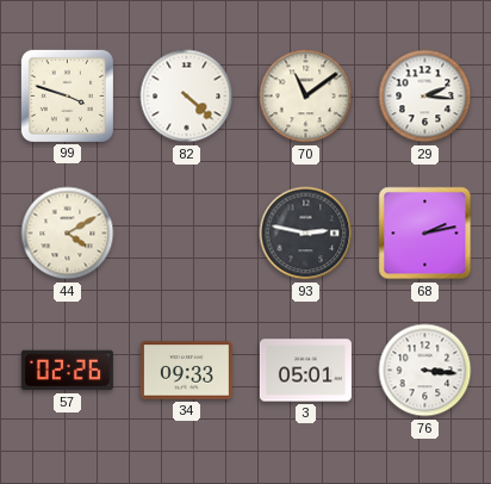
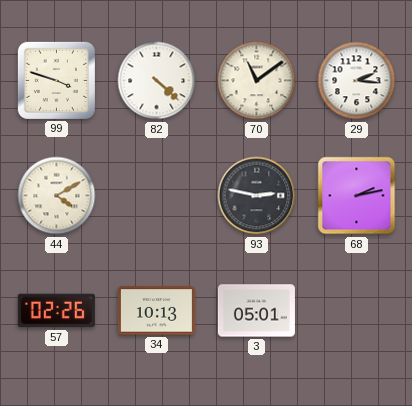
34: 09:33 -> 10:13
76: 3:16 -> none
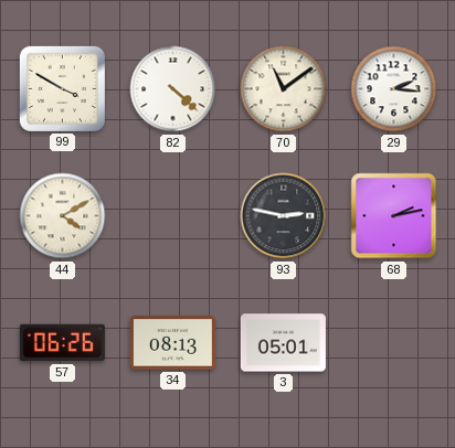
99: 3:48 -> 3:50
57: 02:26 -> 06:26
34: 10:13 -> 08:13
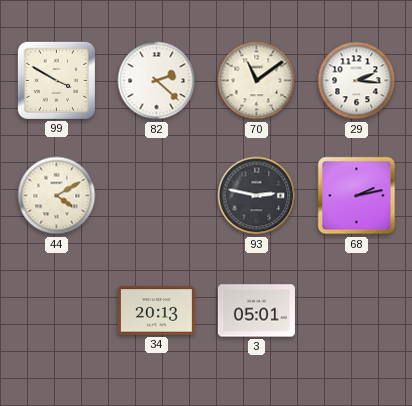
82: 4:22 -> 2:22
57: 06:26 -> none
34: 08:13 -> 20:13
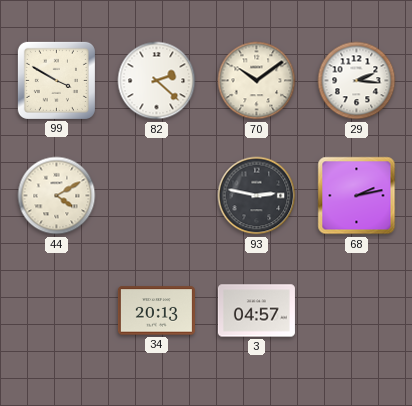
70: 11:09 -> 10:09
3: 05:01 -> 04:57
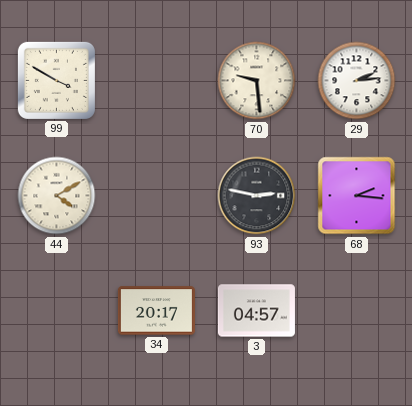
82: 2:22 -> none
70: 10:09 -> 9:29
29: 2:16 -> 2:14
68: 2:13 -> 2:16
34: 20:13 -> 20:17
